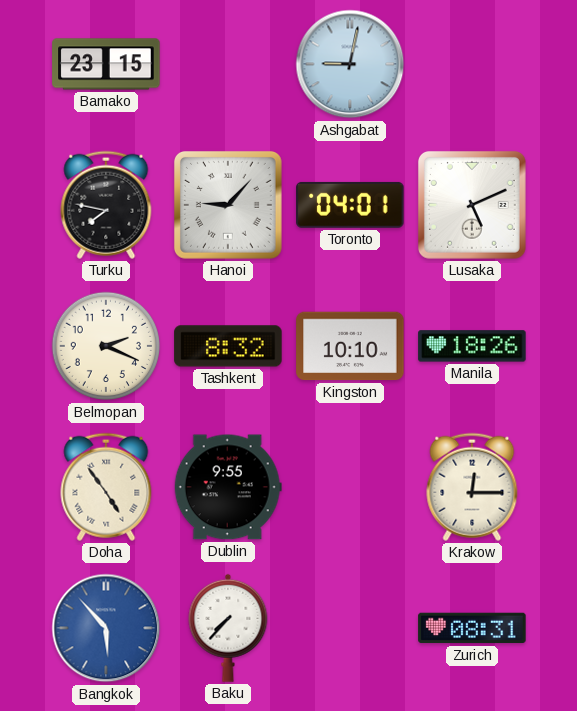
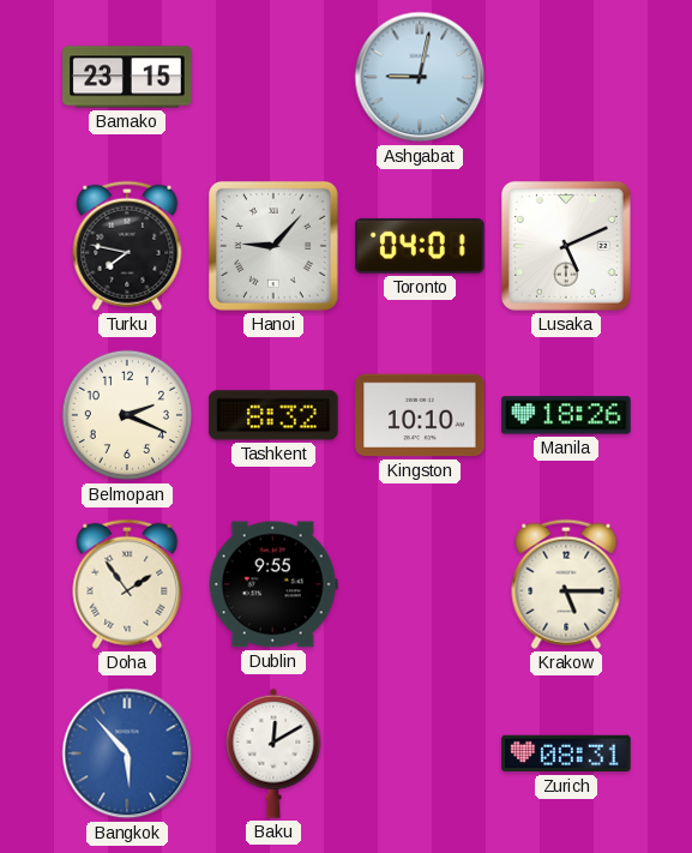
Doha: 4:54 -> 1:54
Krakow: 12:15 -> 5:15
Baku: 7:37 -> 12:10
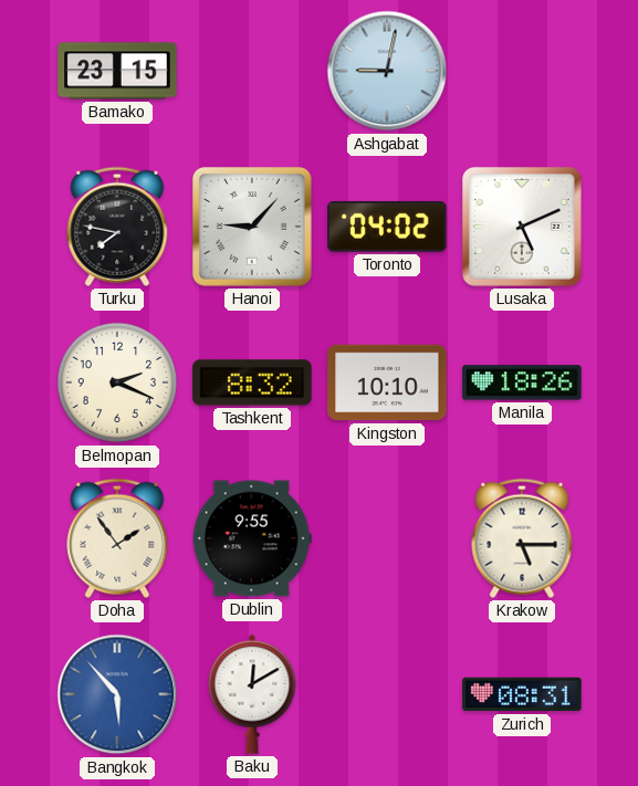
Toronto: 04:01 -> 04:02
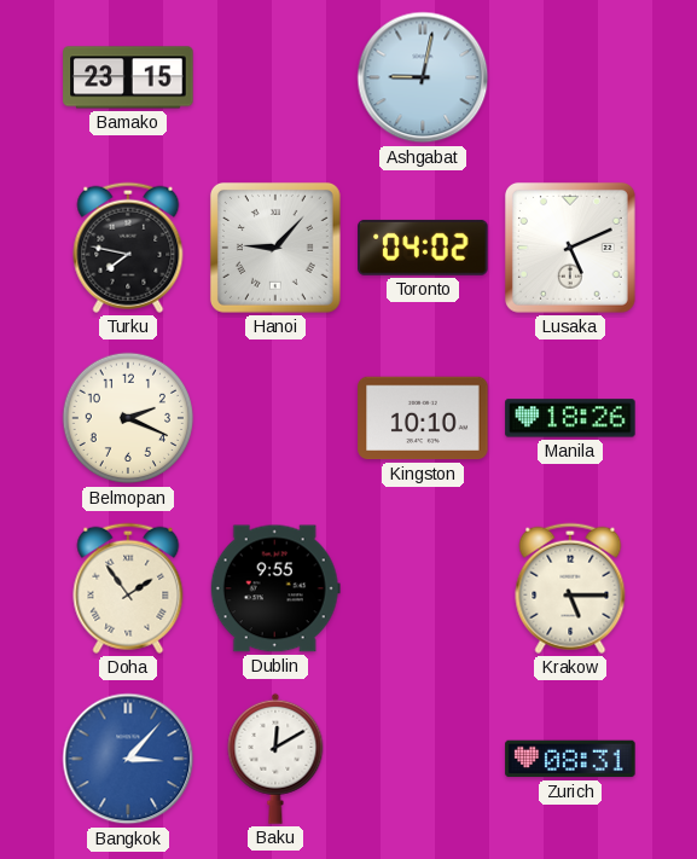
Tashkent: 8:32 -> none
Bangkok: 5:53 -> 3:07
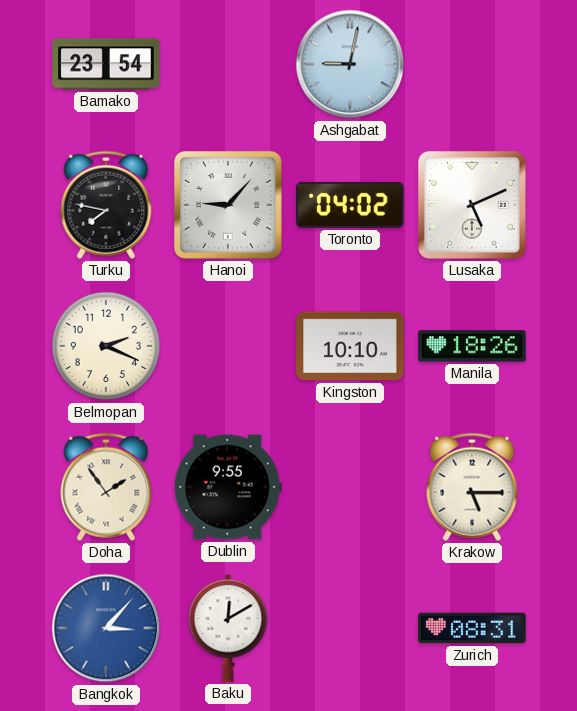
Bamako: 23:15 -> 23:54
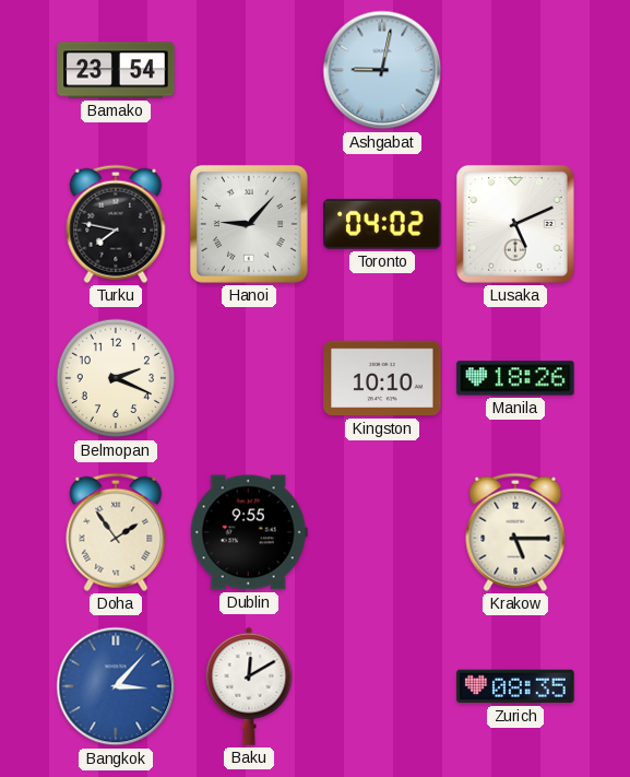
Zurich: 08:31 -> 08:35
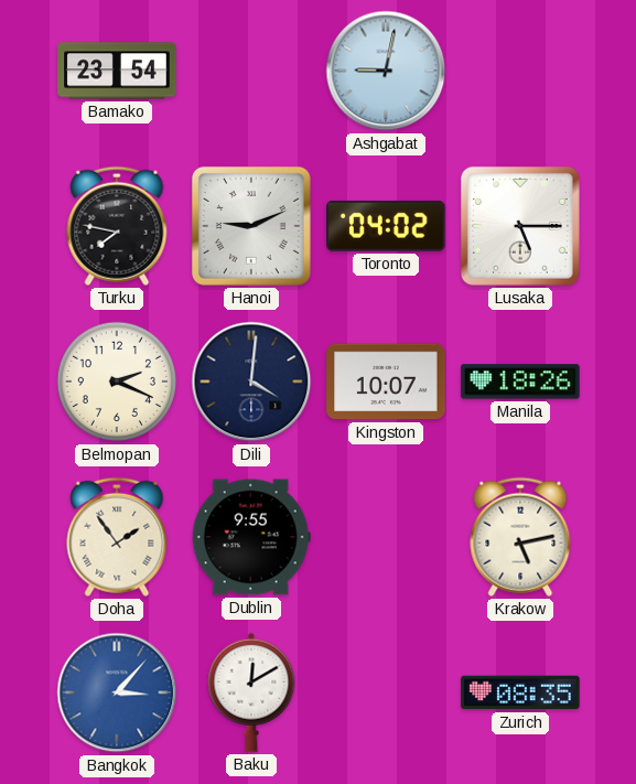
Hanoi: 9:07 -> 9:11
Lusaka: 5:11 -> 5:15
Dili: none -> 4:01
Kingston: 10:10 -> 10:07
Krakow: 5:15 -> 5:13
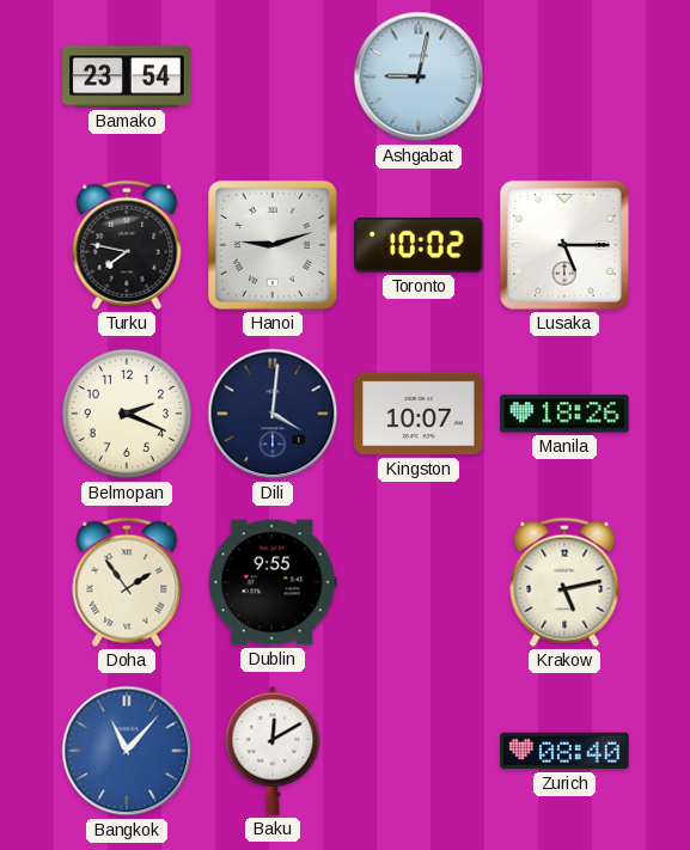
Hanoi: 9:11 -> 9:12
Toronto: 04:02 -> 10:02
Bangkok: 3:07 -> 11:07
Zurich: 08:35 -> 08:40
